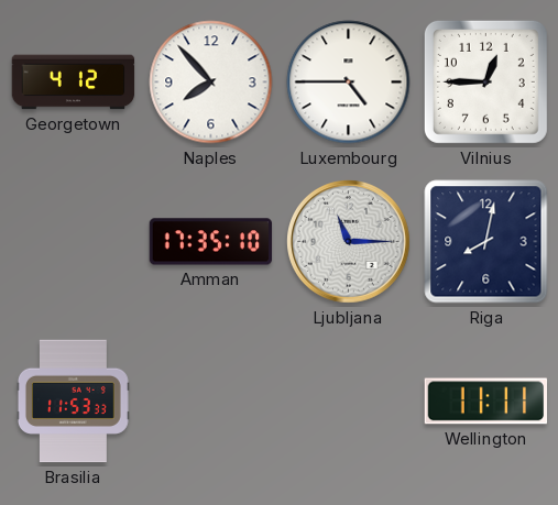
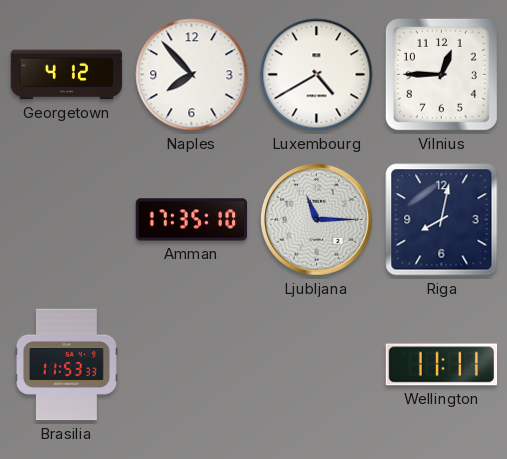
Luxembourg: 4:45 -> 4:40
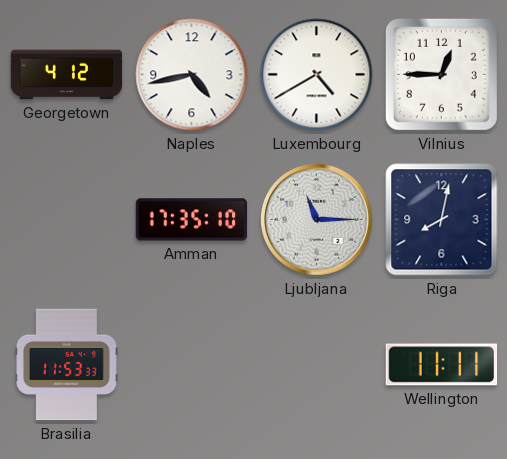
Naples: 7:53 -> 4:43
